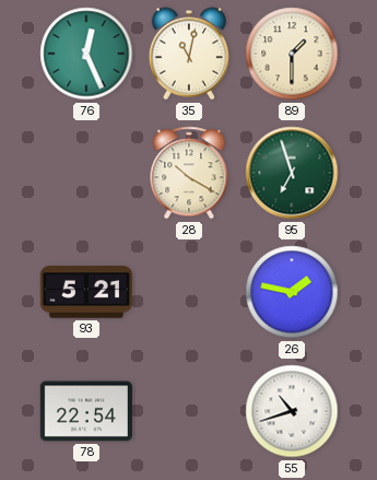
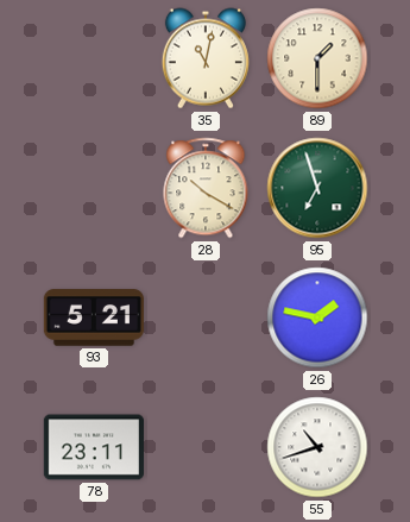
76: 12:26 -> none
78: 22:54 -> 23:11
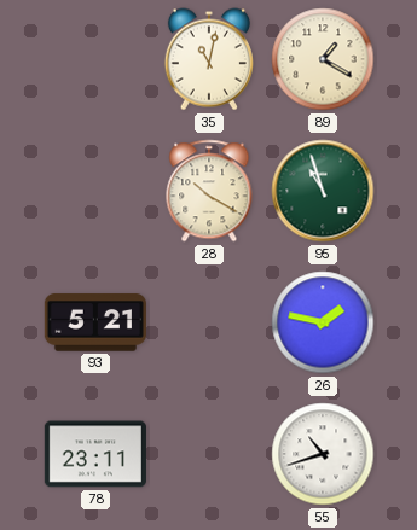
89: 1:30 -> 1:20
95: 6:57 -> 10:57
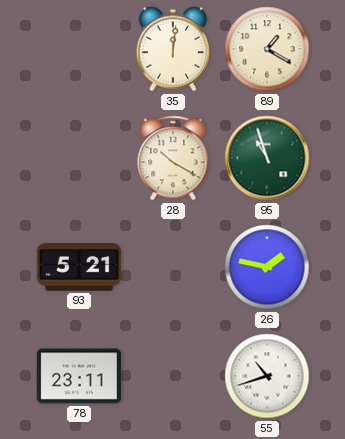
35: 11:02 -> 12:01
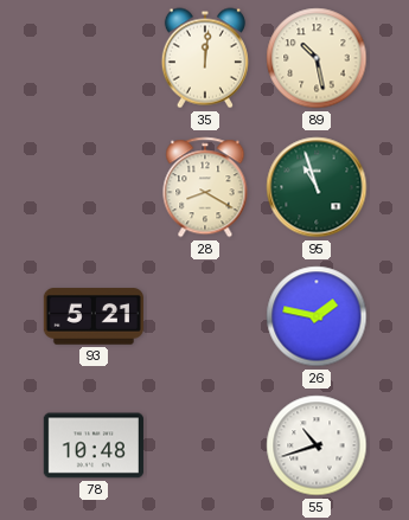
89: 1:20 -> 10:28
28: 10:20 -> 8:20
78: 23:11 -> 10:48
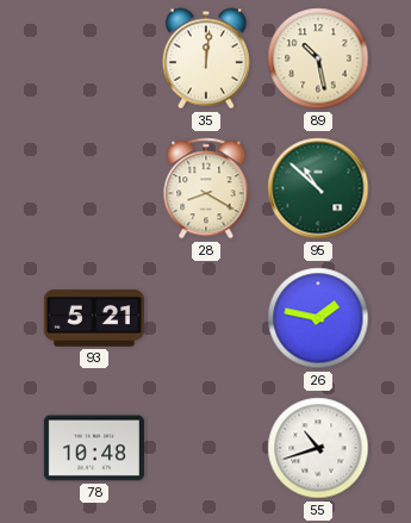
95: 10:57 -> 10:52
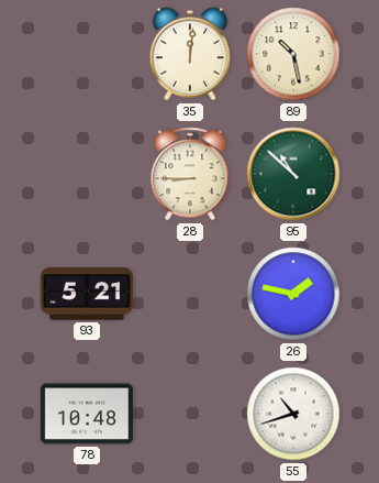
28: 8:20 -> 8:45
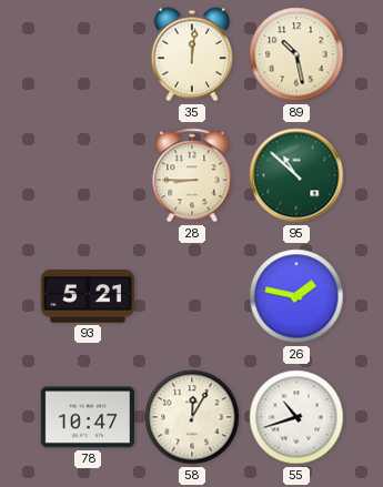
78: 10:48 -> 10:47
58: none -> 12:05
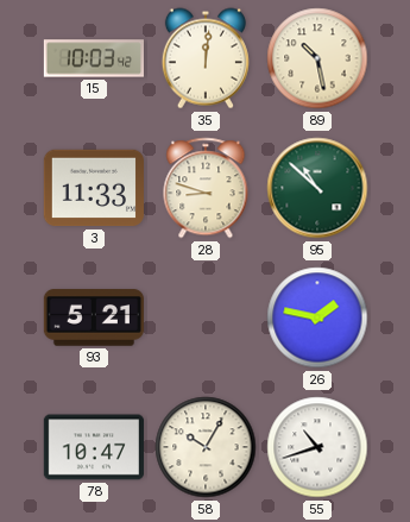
15: none -> 10:03
3: none -> 11:33
28: 8:45 -> 8:48
58: 12:05 -> 10:05
